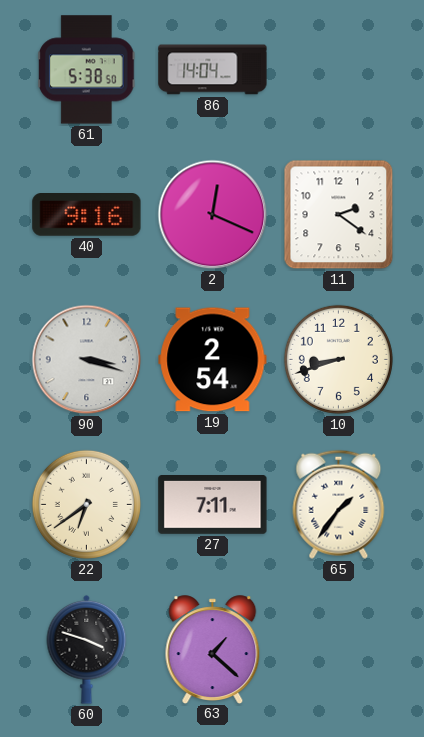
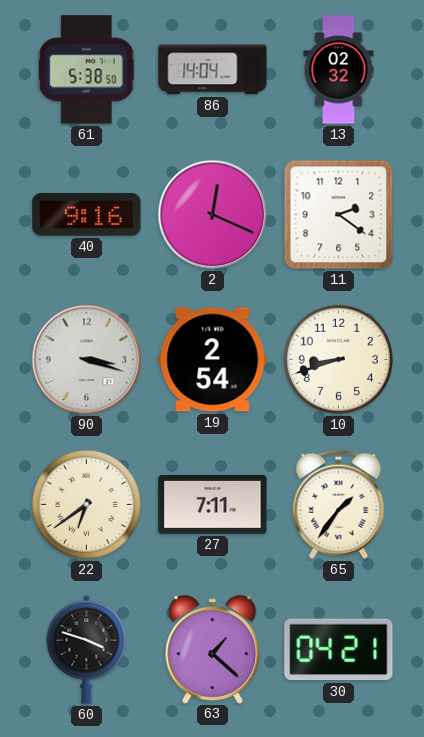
13: none -> 02:32
30: none -> 04:21
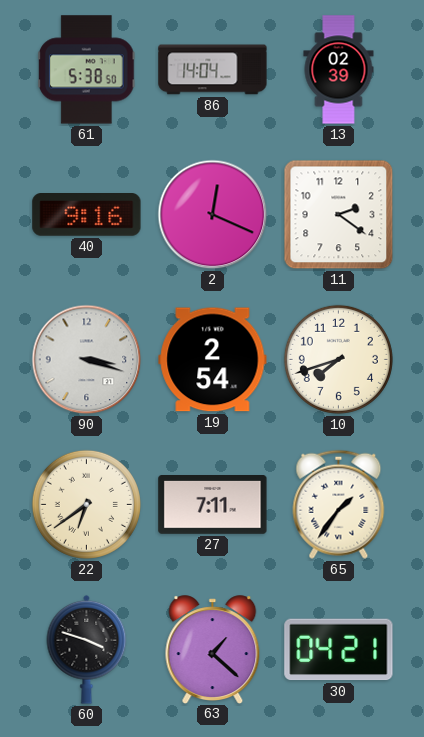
13: 02:32 -> 02:39
10: 8:42 -> 7:42
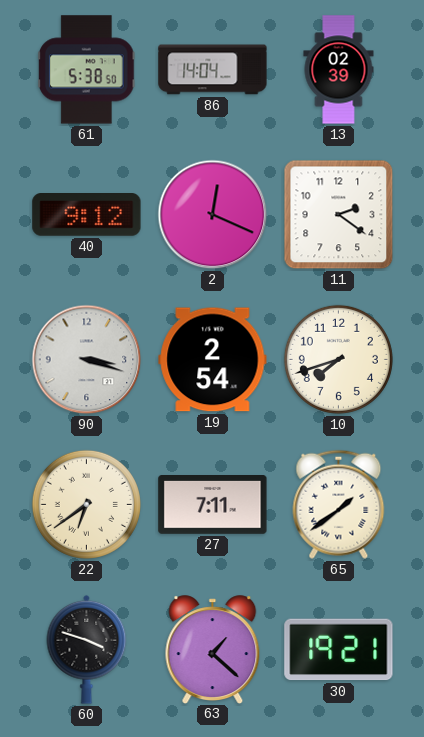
40: 9:16 -> 9:12
65: 1:36 -> 1:39
30: 04:21 -> 19:21
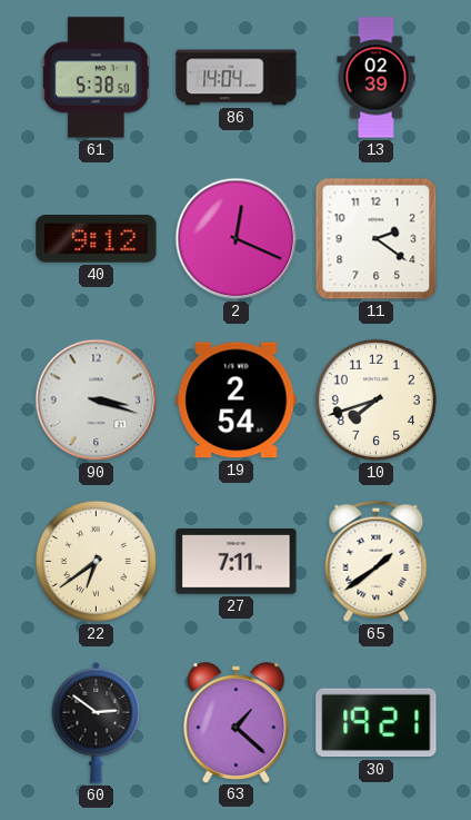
60: 3:48 -> 2:51
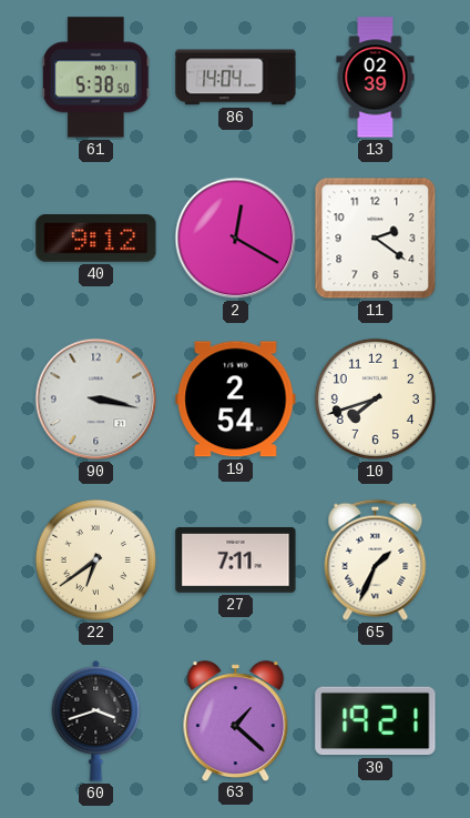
2: 12:19 -> 12:20
90: 3:18 -> 3:17
65: 1:39 -> 1:34
60: 2:51 -> 3:42
